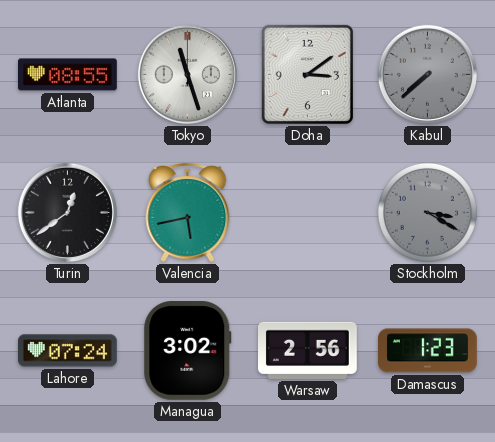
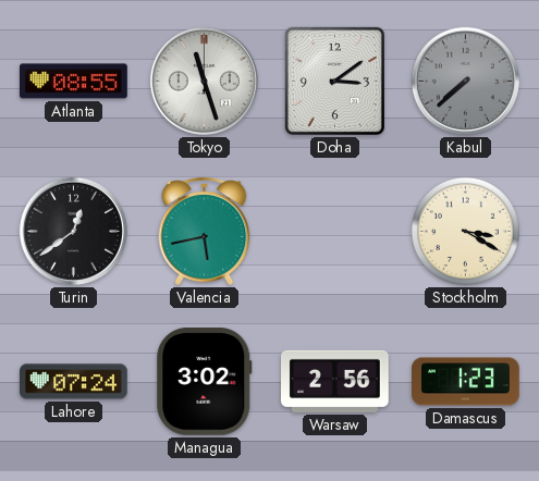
Stockholm dial: grey -> cream
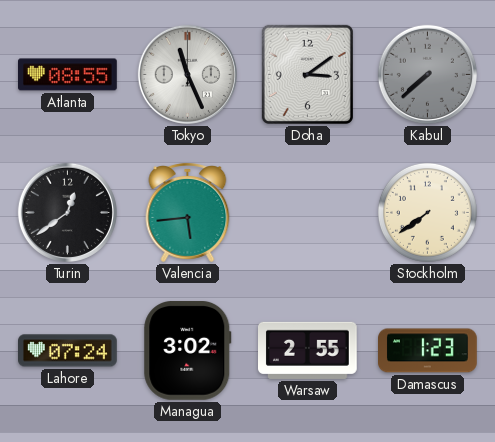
Tokyo: 11:27 -> 11:26
Valencia: 5:43 -> 5:44
Stockholm: 3:20 -> 7:39
Warsaw: 2:56 -> 2:55
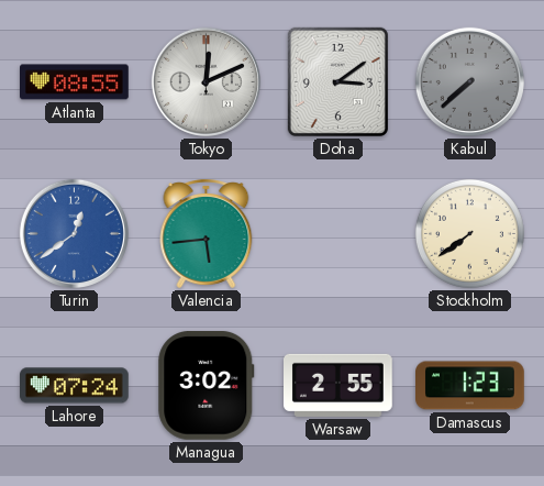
Tokyo: 11:26 -> 12:11
Turin dial: black -> blue
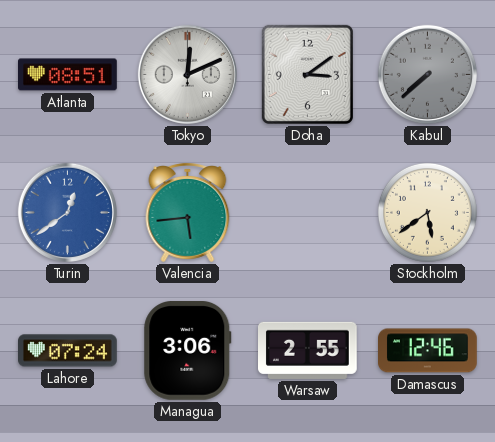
Atlanta: 08:55 -> 08:51
Stockholm: 7:39 -> 5:39
Managua: 3:02 -> 3:06
Damascus: 1:23 -> 12:46
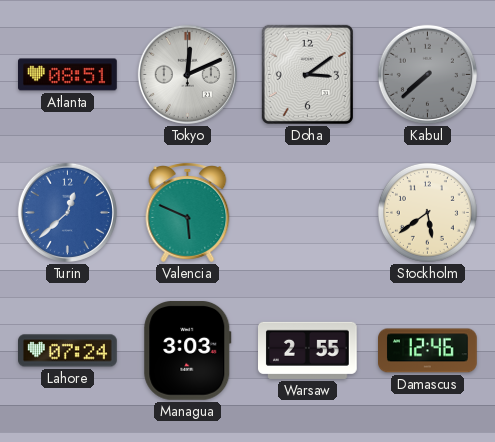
Turin: 12:39 -> 12:38
Valencia: 5:44 -> 5:49
Managua: 3:06 -> 3:03
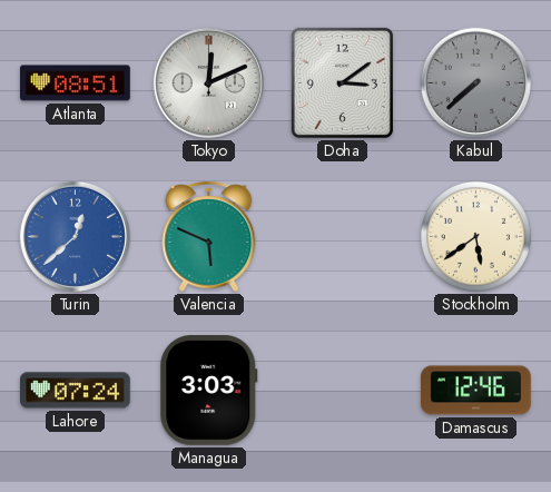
Warsaw: 2:55 -> none
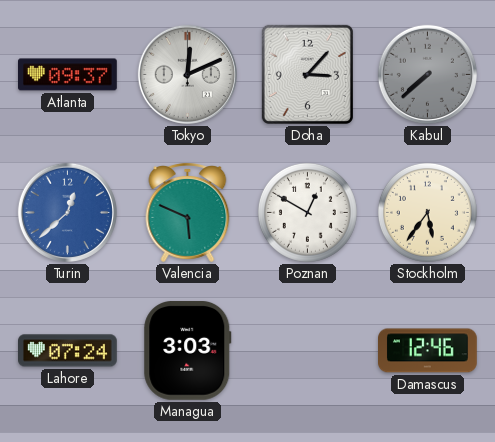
Atlanta: 08:51 -> 09:37
Doha: 3:09 -> 3:07
Poznan: none -> 12:50
Stockholm: 5:39 -> 5:36
